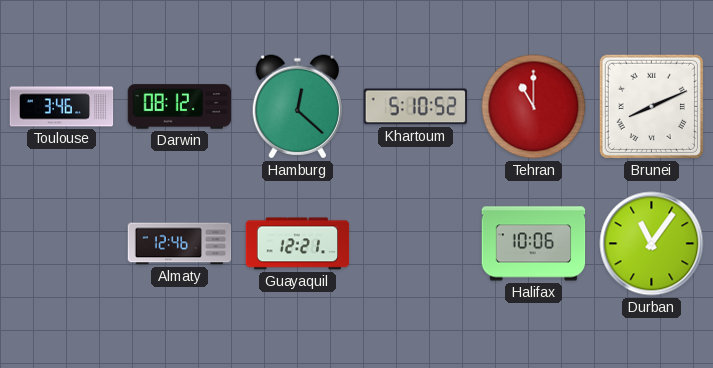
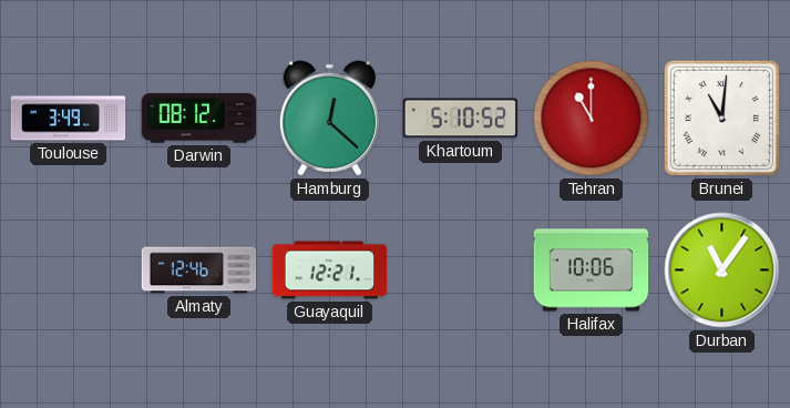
Toulouse: 3:46 -> 3:49
Brunei: 8:11 -> 11:01
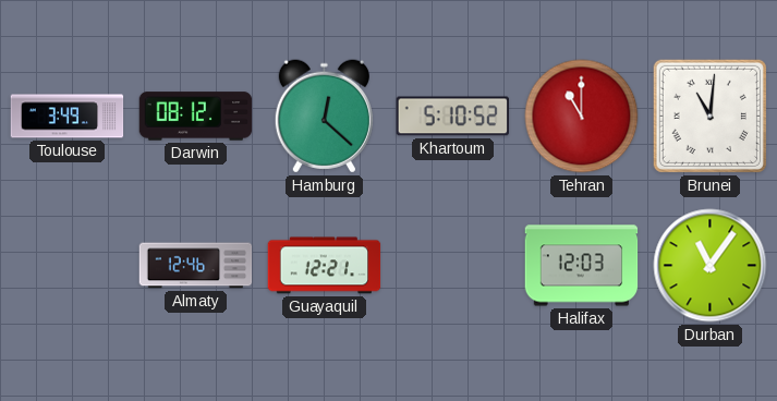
Halifax: 10:06 -> 12:03
